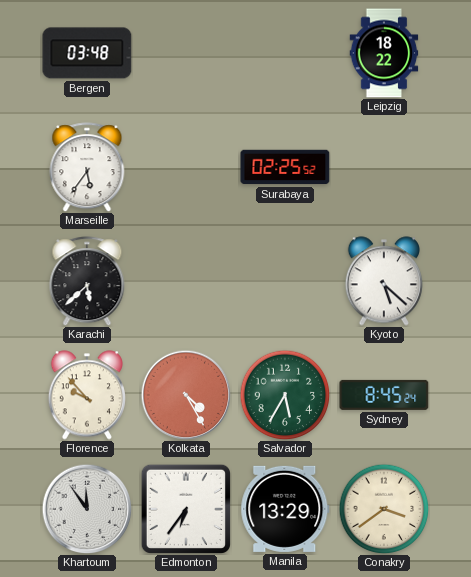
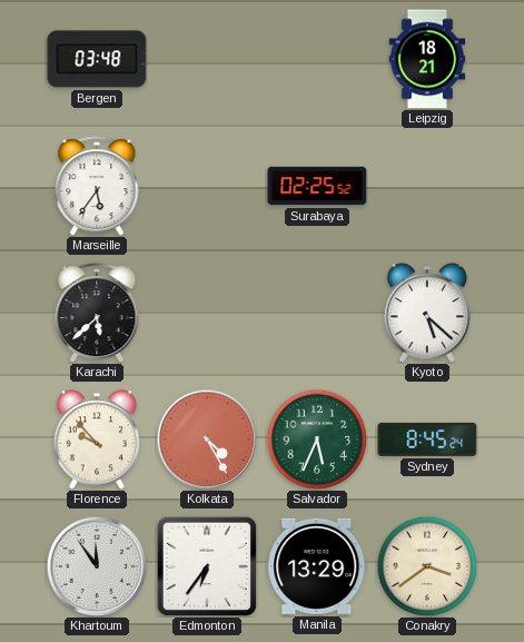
Leipzig: 18:22 -> 18:21
Salvador: 5:35 -> 5:34
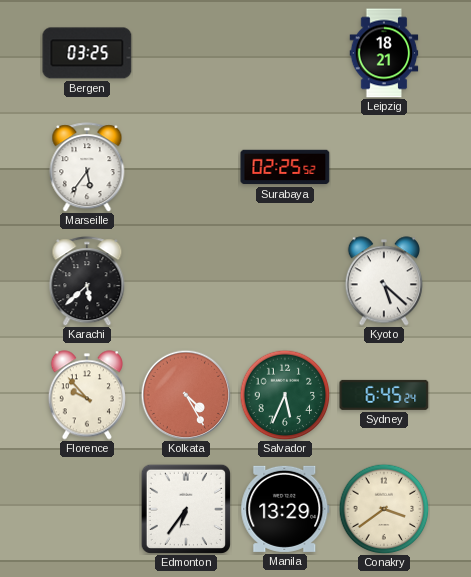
Bergen: 03:48 -> 03:25
Sydney: 8:45 -> 6:45
Khartoum: 11:54 -> none
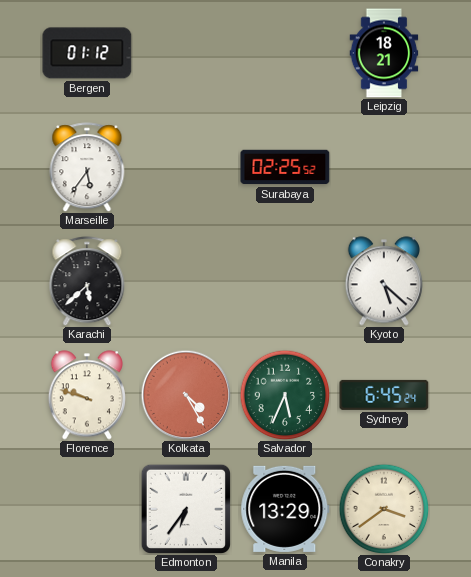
Bergen: 03:25 -> 01:12
Florence: 9:53 -> 9:48
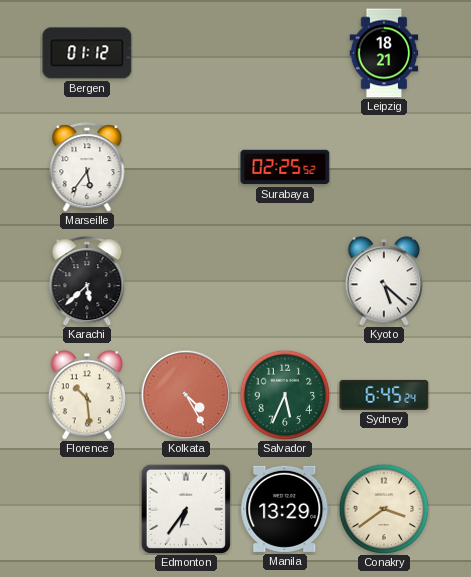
Florence: 9:48 -> 10:29
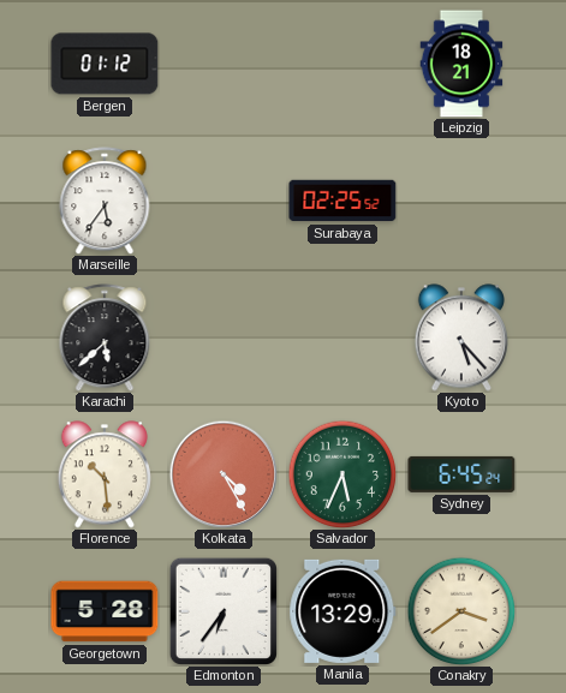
Kyoto: 5:22 -> 5:23
Georgetown: none -> 5:28
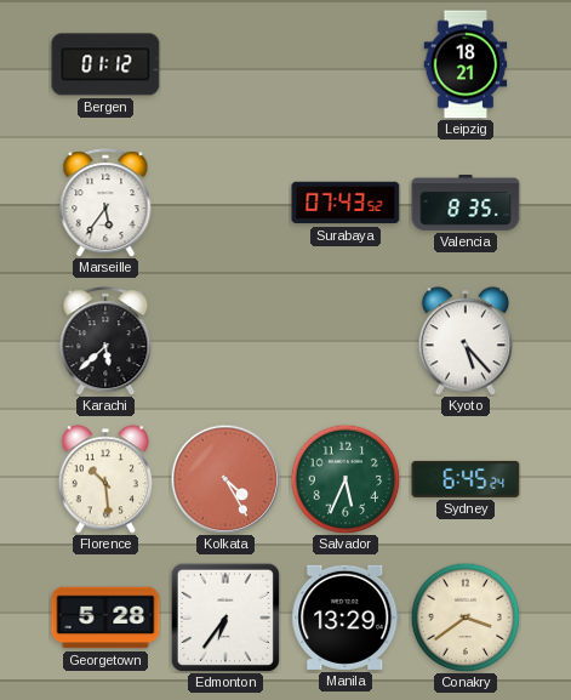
Surabaya: 02:25 -> 07:43
Valencia: none -> 8:35
